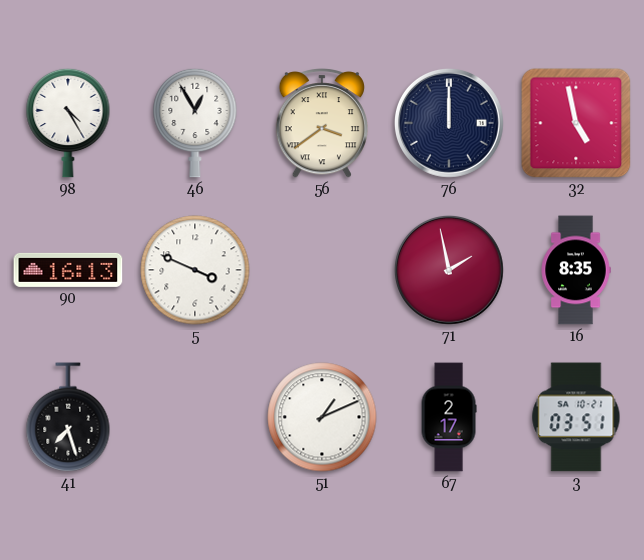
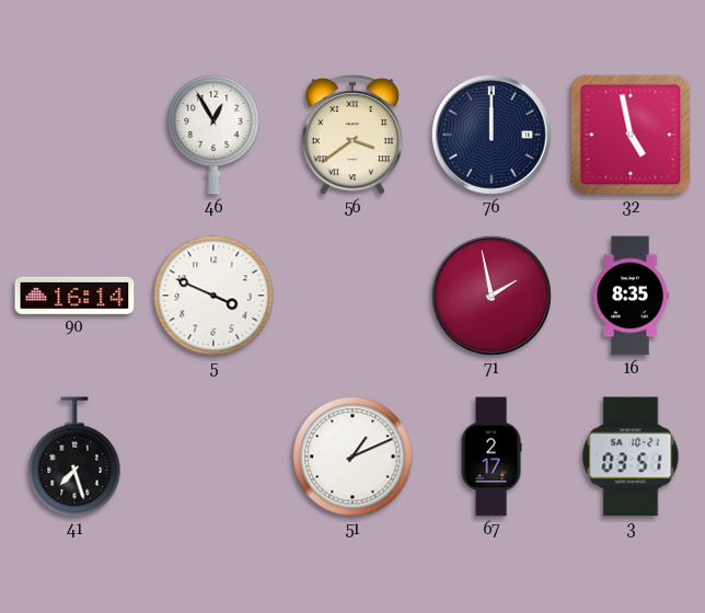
98: 4:25 -> none
90: 16:13 -> 16:14
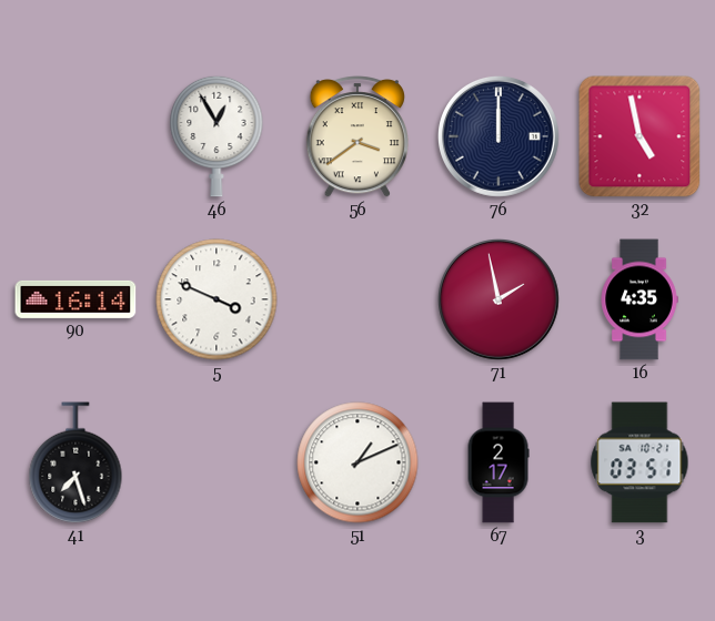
16: 8:35 -> 4:35
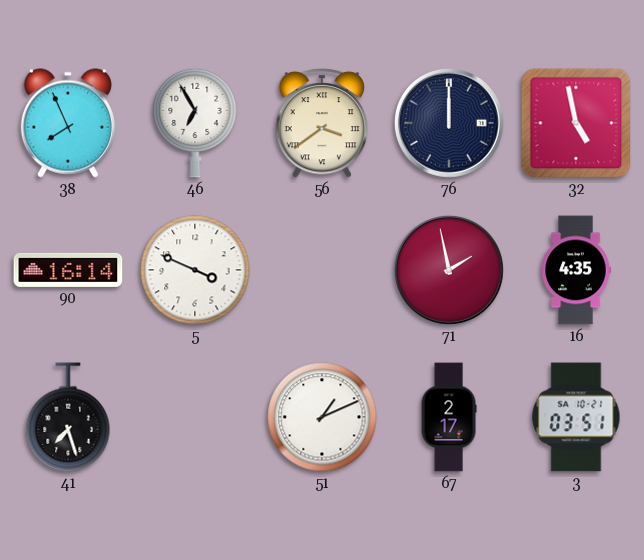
38: none -> 7:56
46: 12:55 -> 6:55
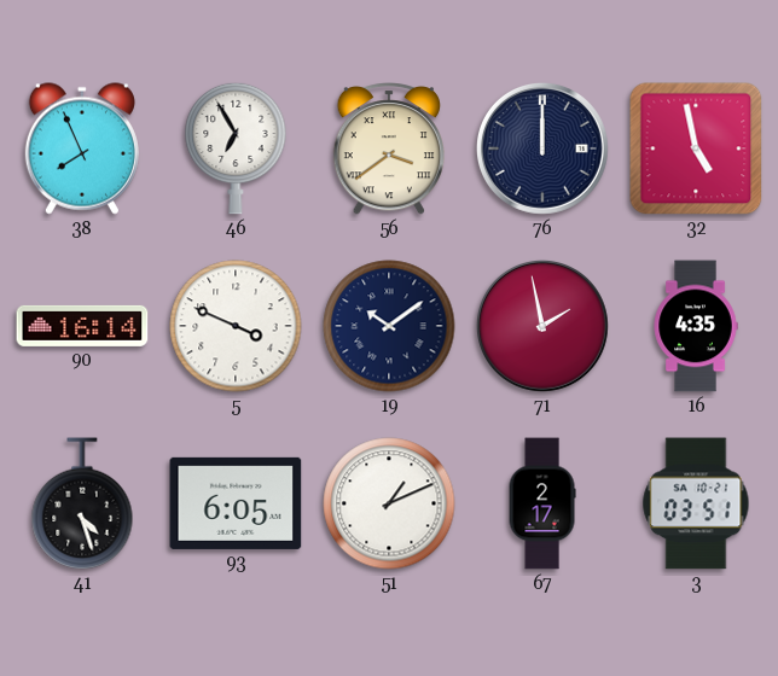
19: none -> 10:09
41: 7:27 -> 4:27
93: none -> 6:05
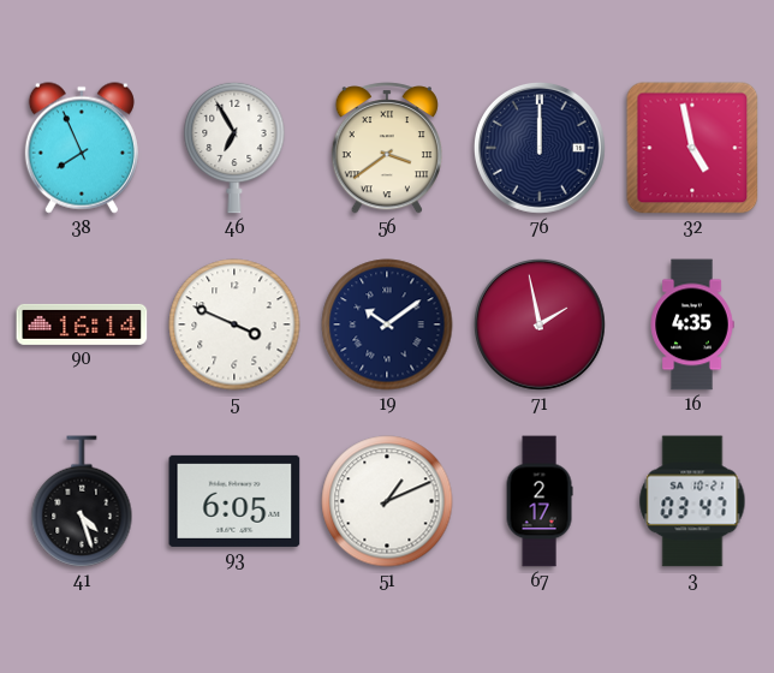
3: 03:51 -> 03:47
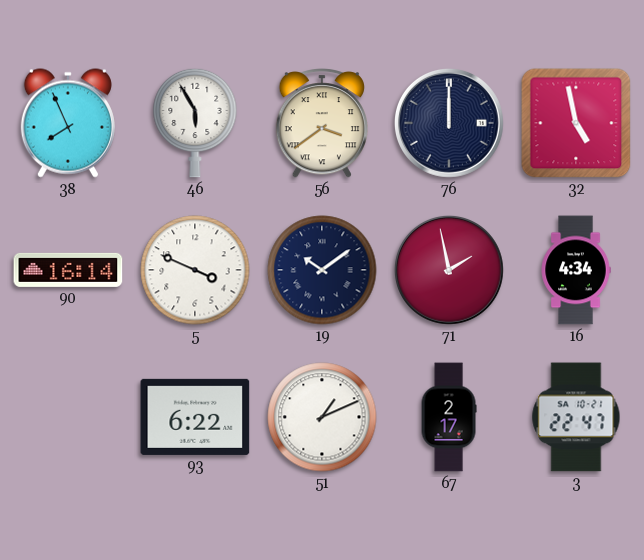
46: 6:55 -> 5:55
16: 4:35 -> 4:34
41: 4:27 -> none
93: 6:05 -> 6:22
3: 03:47 -> 22:47
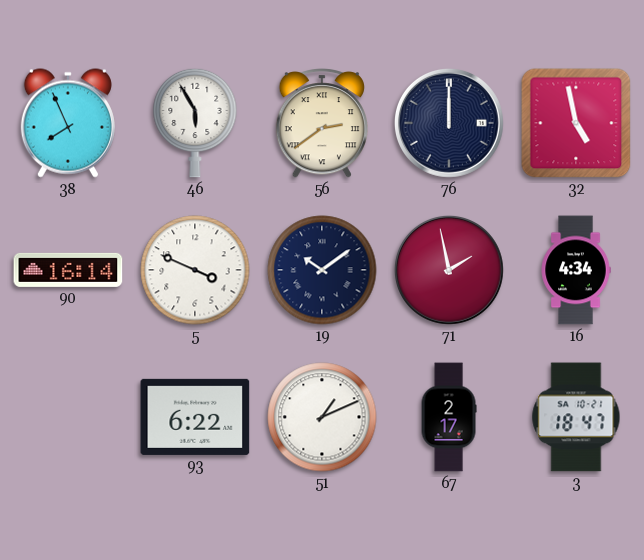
56: 3:39 -> 2:39
3: 22:47 -> 18:47
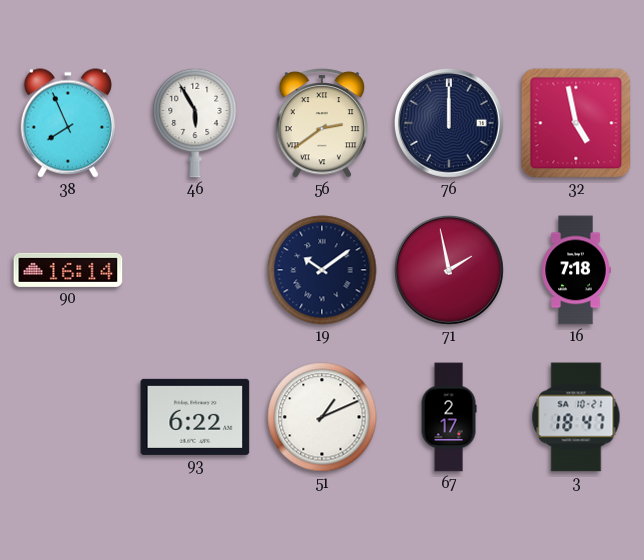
5: 3:49 -> none
16: 4:34 -> 7:18
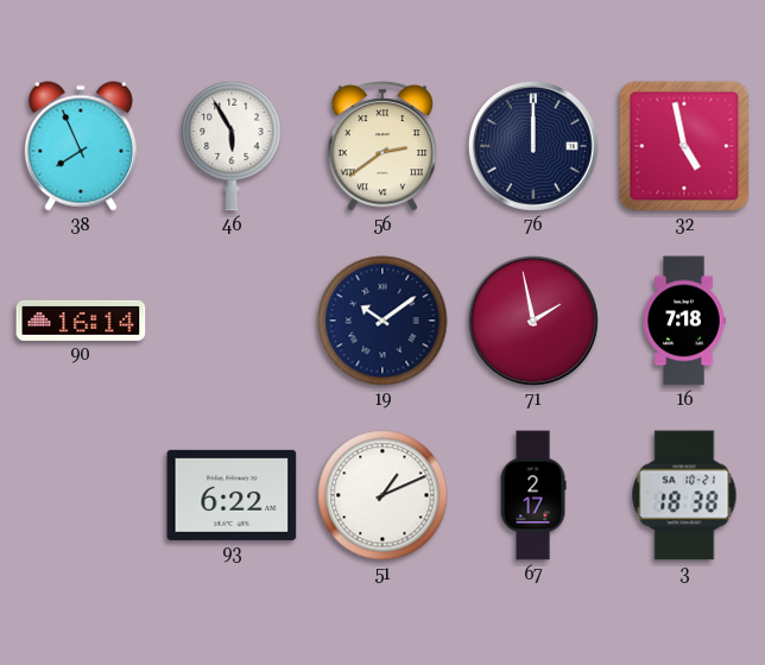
3: 18:47 -> 18:38
